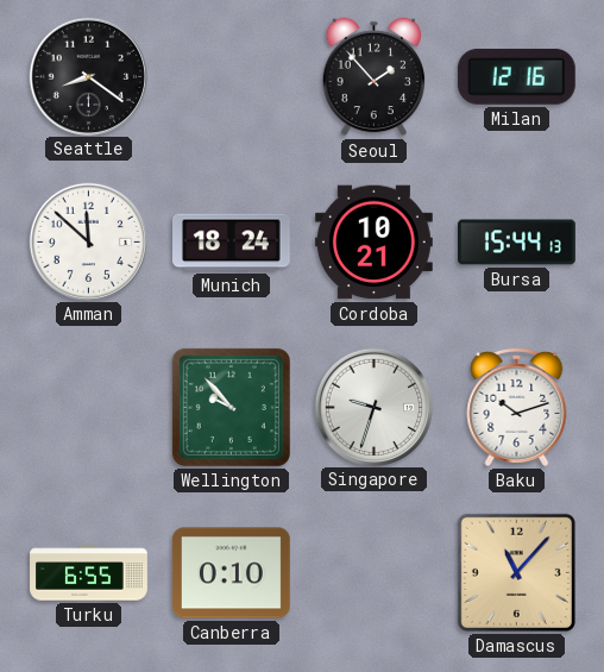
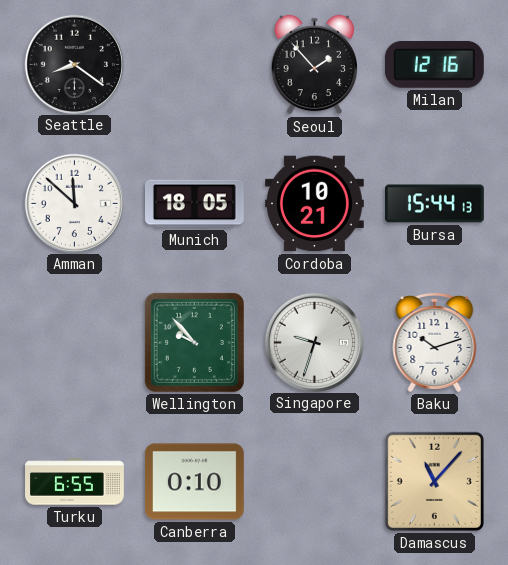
Munich: 18:24 -> 18:05
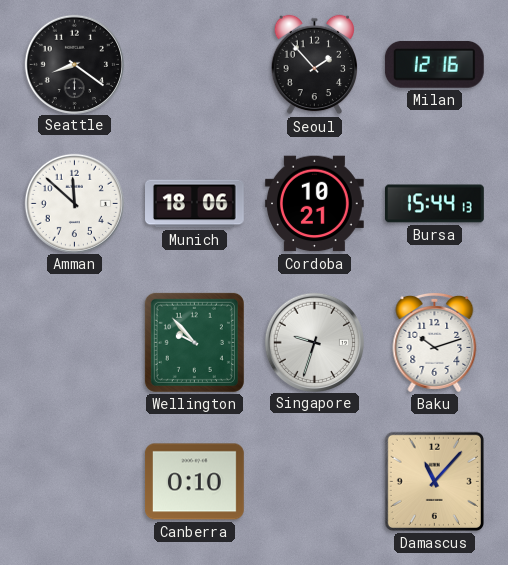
Munich: 18:05 -> 18:06
Turku: 6:55 -> none
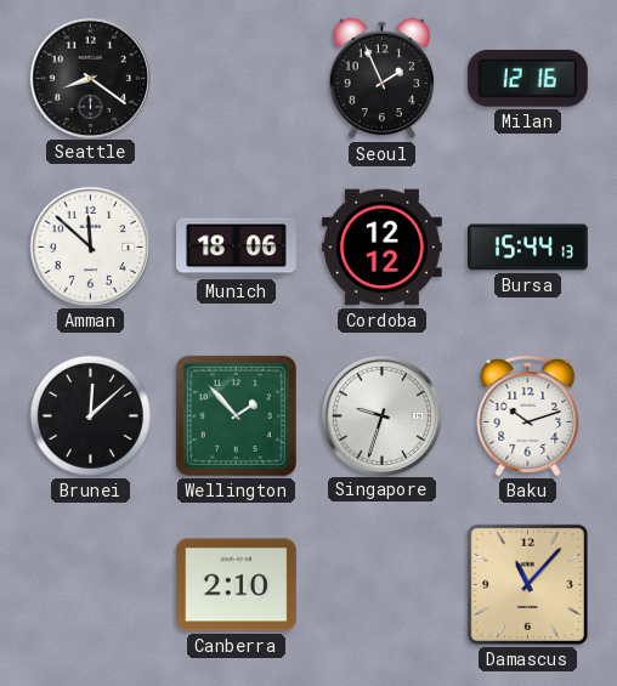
Seoul: 1:53 -> 1:56
Cordoba: 10:21 -> 12:12
Brunei: none -> 12:08
Wellington: 9:53 -> 1:53
Canberra: 0:10 -> 2:10
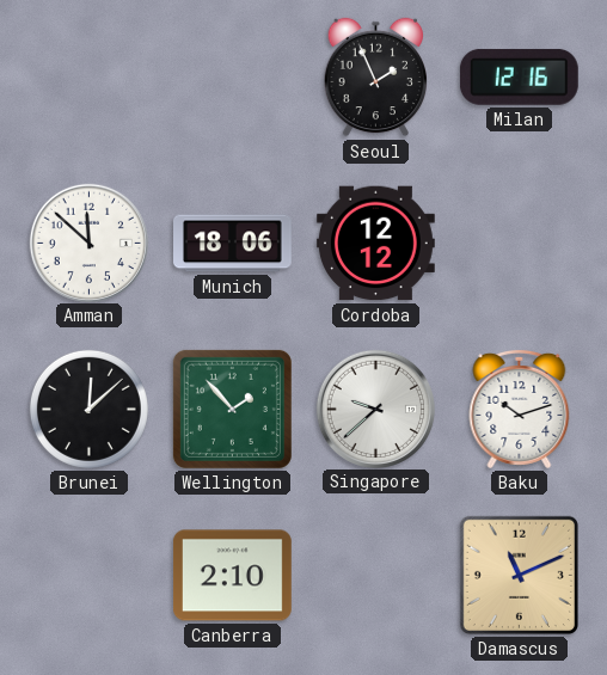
Seattle: 8:21 -> none
Bursa: 15:44 -> none
Singapore: 9:33 -> 9:38
Damascus: 11:07 -> 11:11
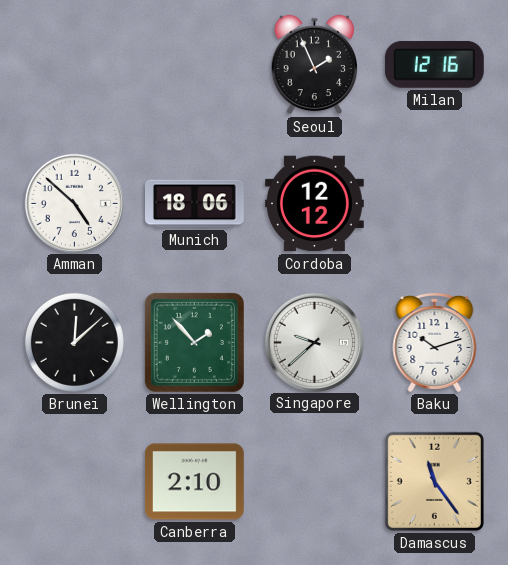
Amman: 11:52 -> 4:52
Damascus: 11:11 -> 11:24
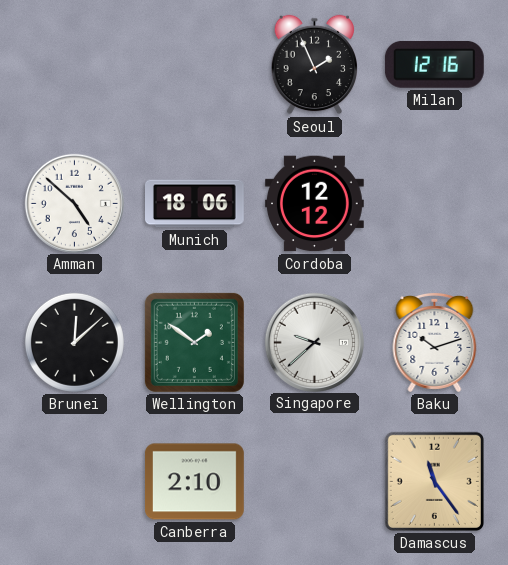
Wellington: 1:53 -> 1:51
